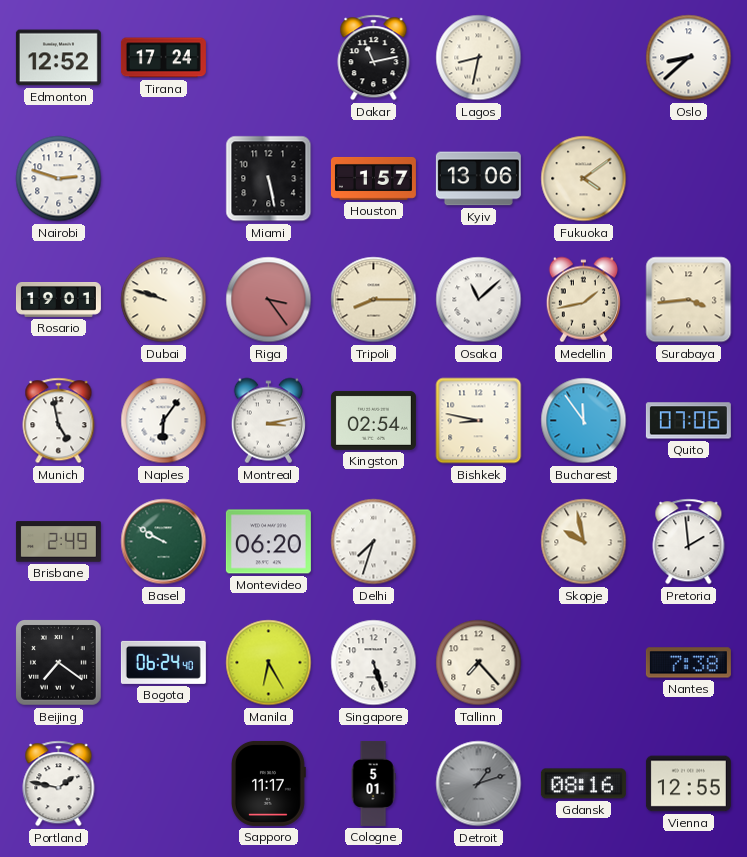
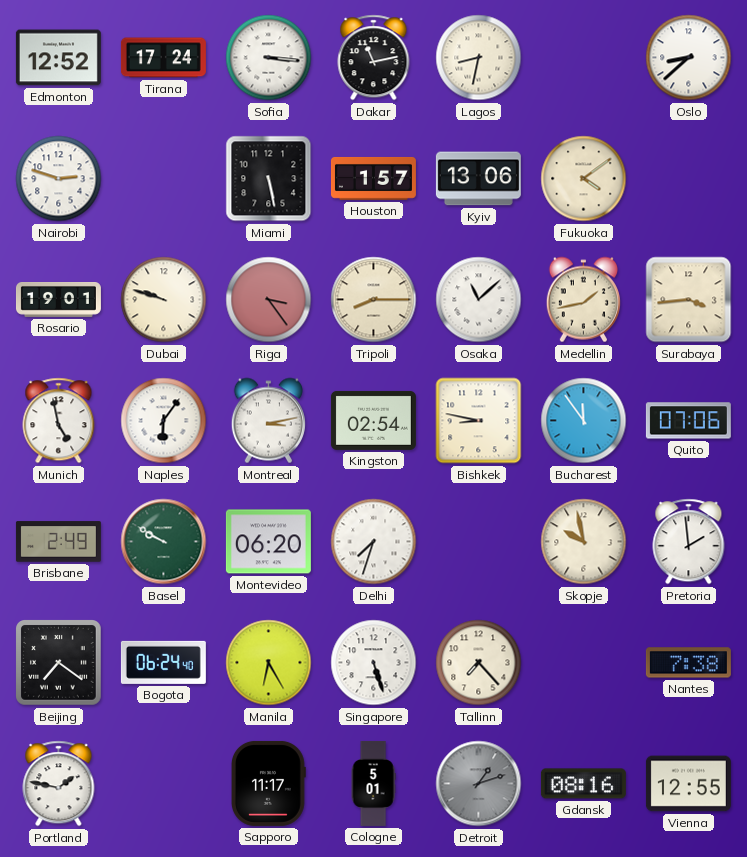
Sofia: none -> 3:16
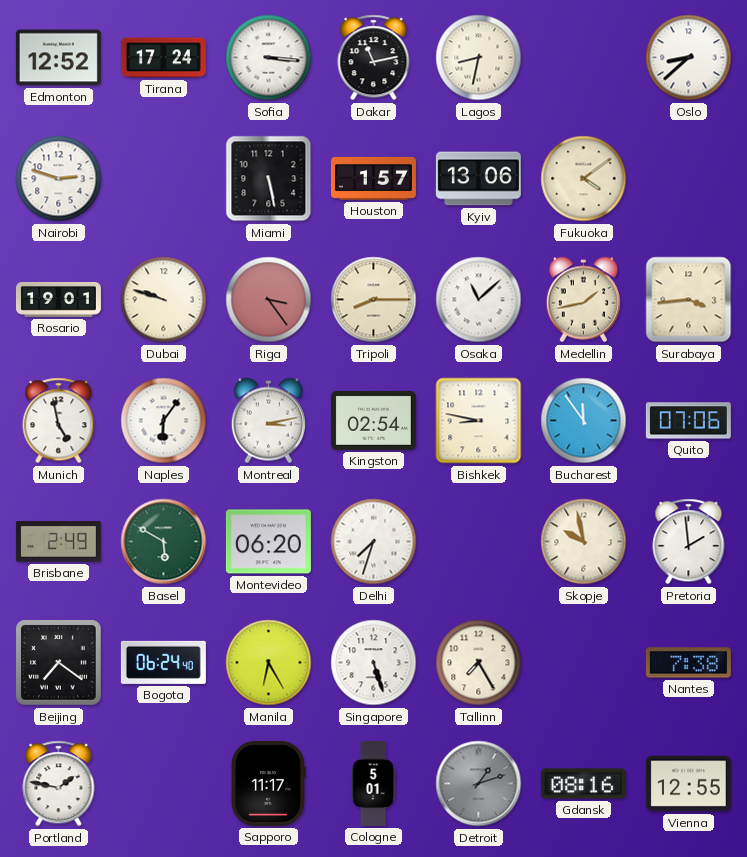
Basel: 9:50 -> 5:50
Tallinn: 7:23 -> 7:25
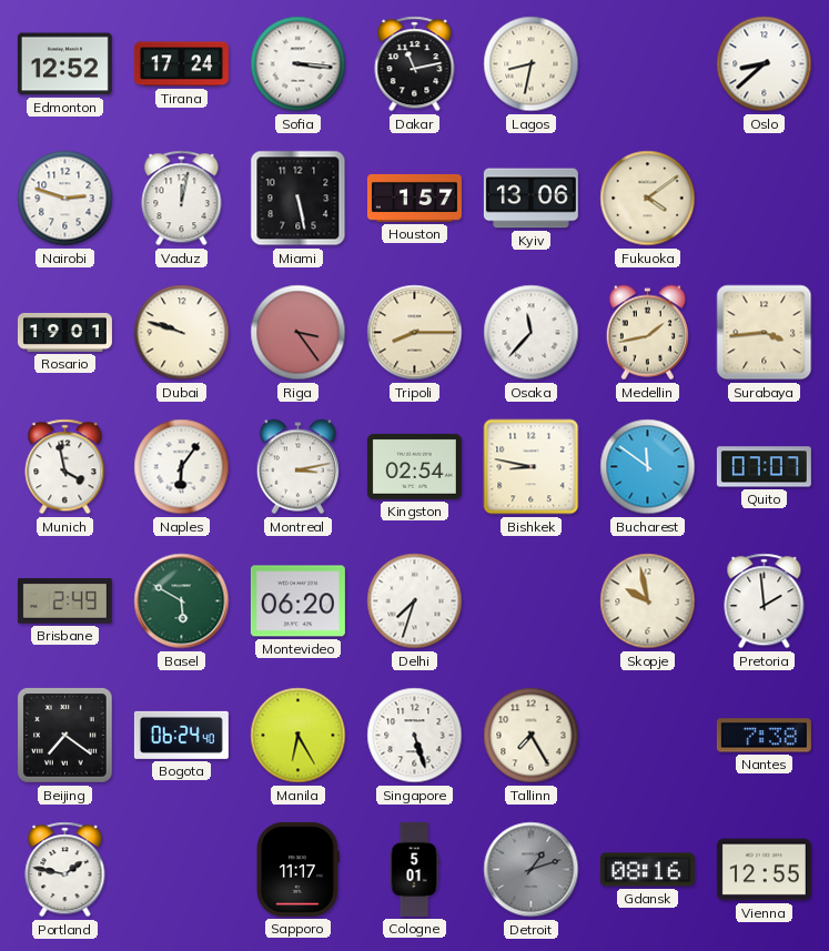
Vaduz: none -> 12:02
Osaka: 11:08 -> 11:37
Munich: 4:58 -> 3:58
Bucharest: 11:54 -> 11:51
Quito: 07:06 -> 07:07
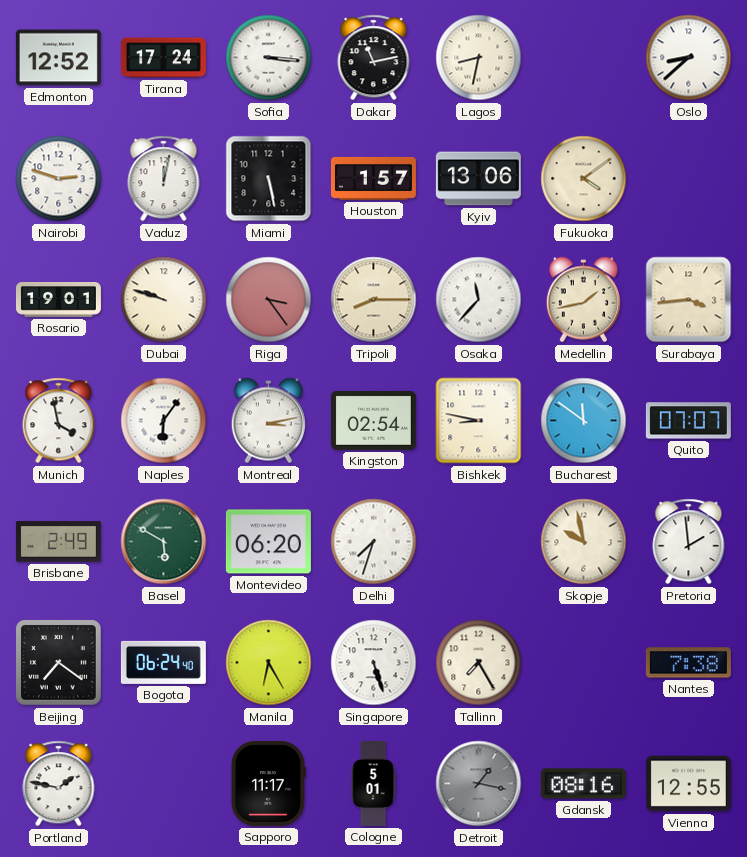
Detroit: 1:12 -> 1:17
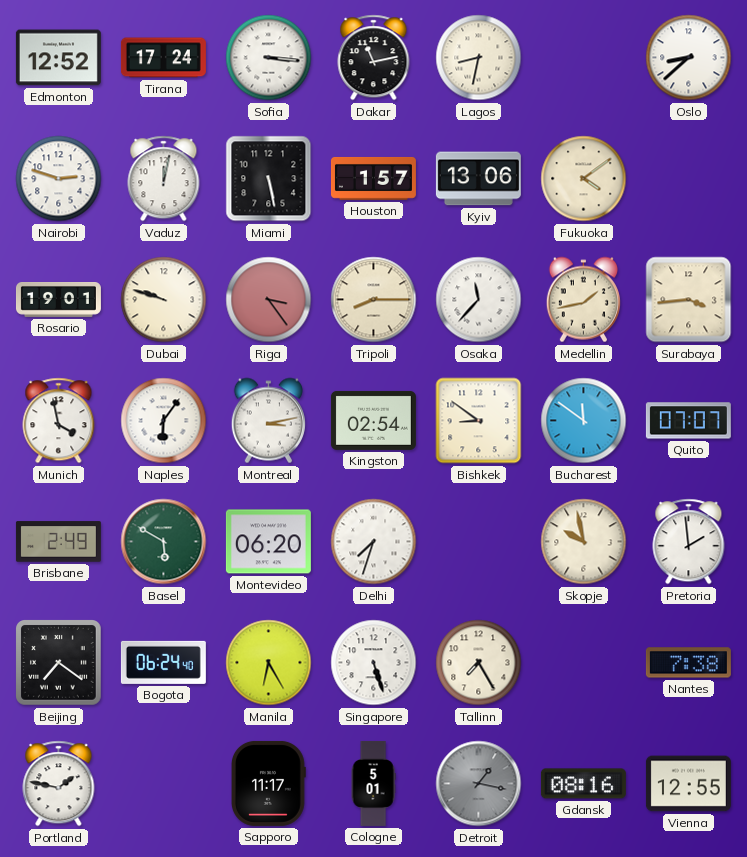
Bishkek: 8:47 -> 8:51
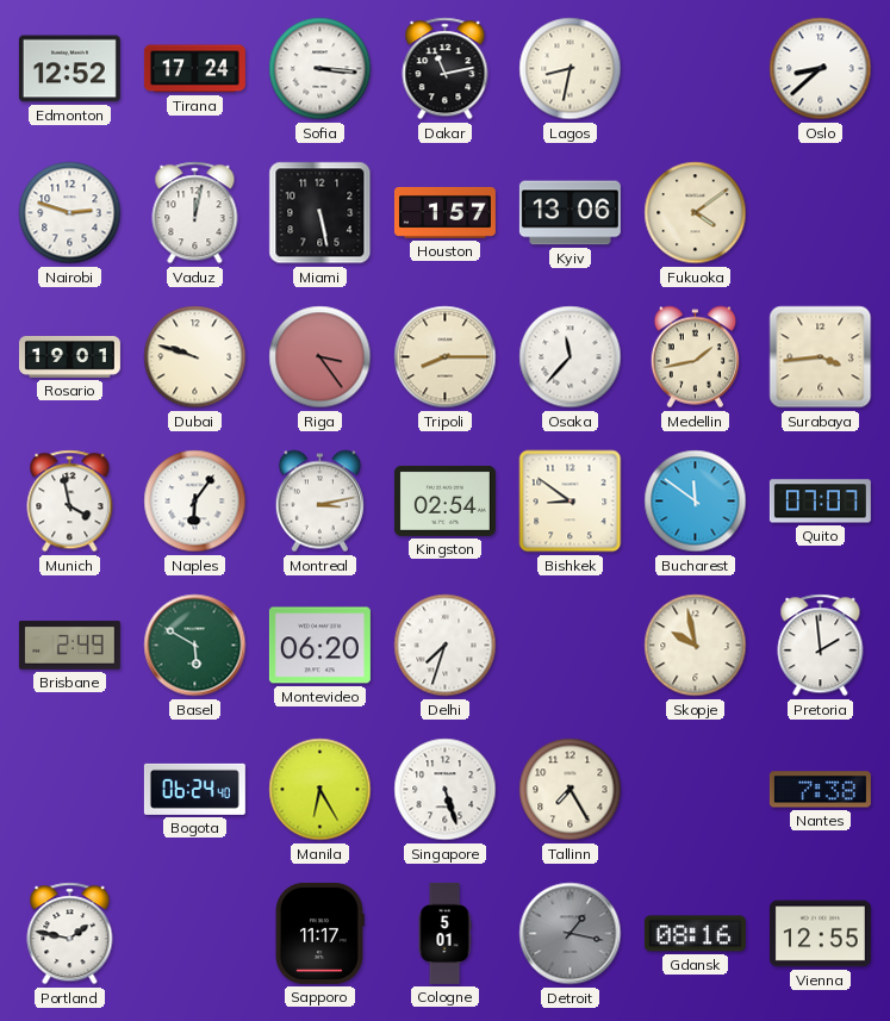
Beijing: 7:21 -> none
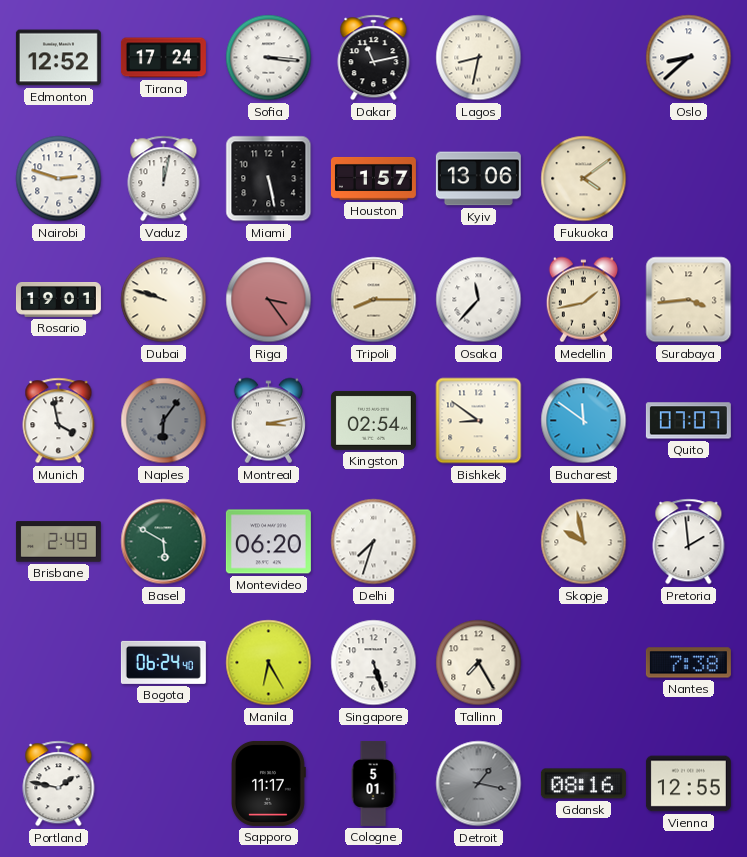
Naples dial: white -> grey
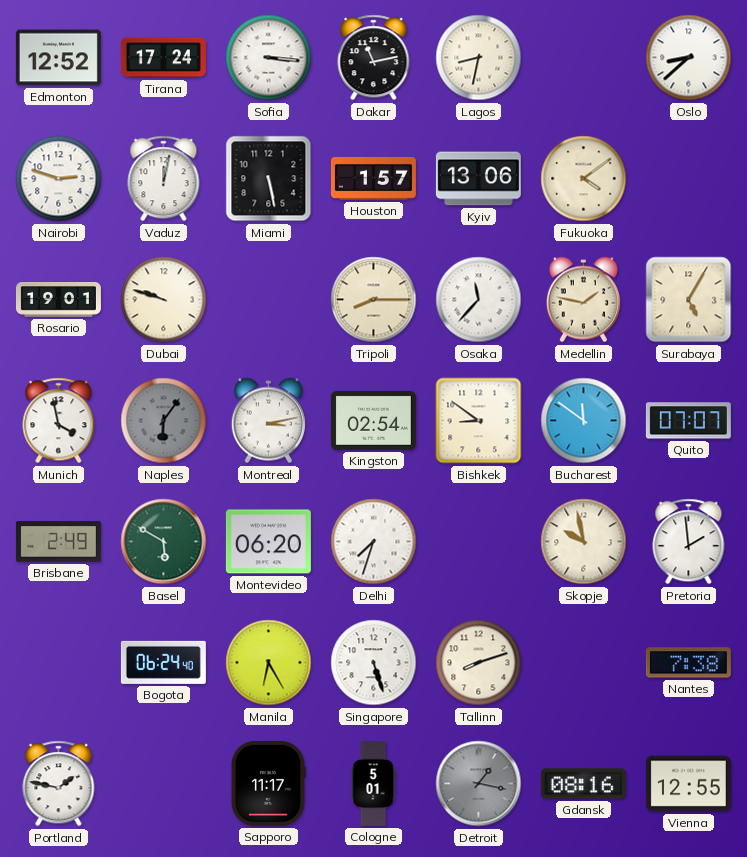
Riga: 3:24 -> none
Medellin: 1:43 -> 1:47
Surabaya: 3:44 -> 5:05
Tallinn: 7:25 -> 8:12
